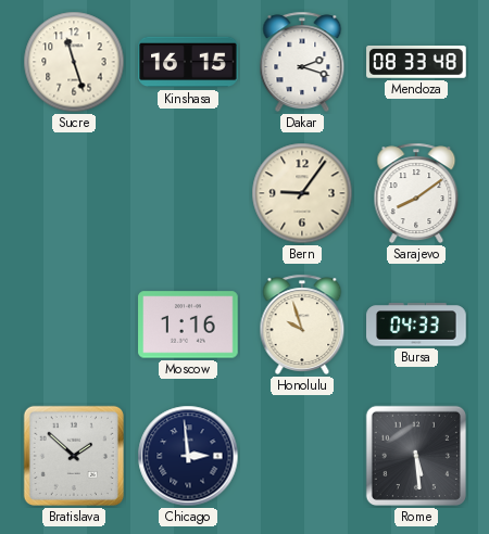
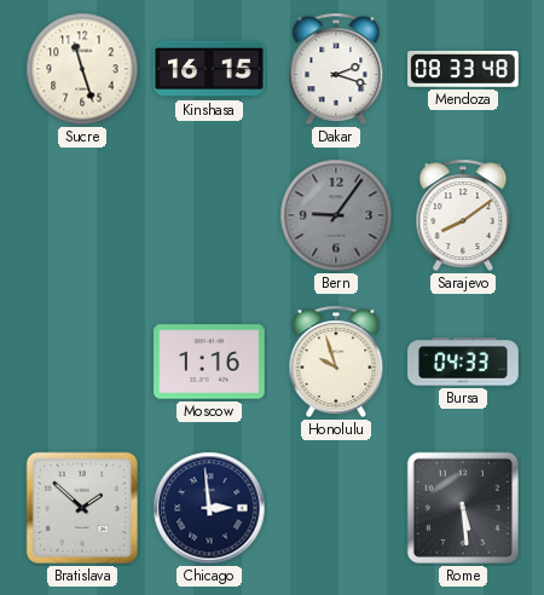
Bern dial: cream -> grey
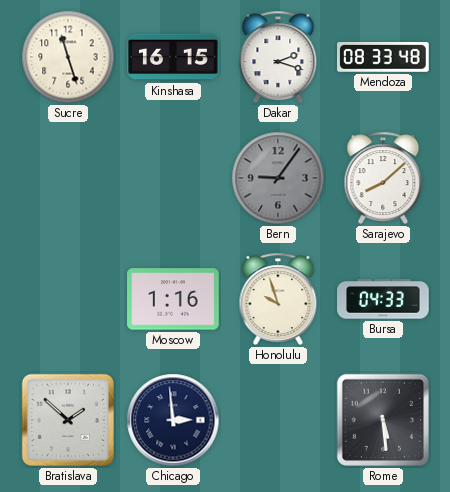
Sarajevo: 8:09 -> 8:08
